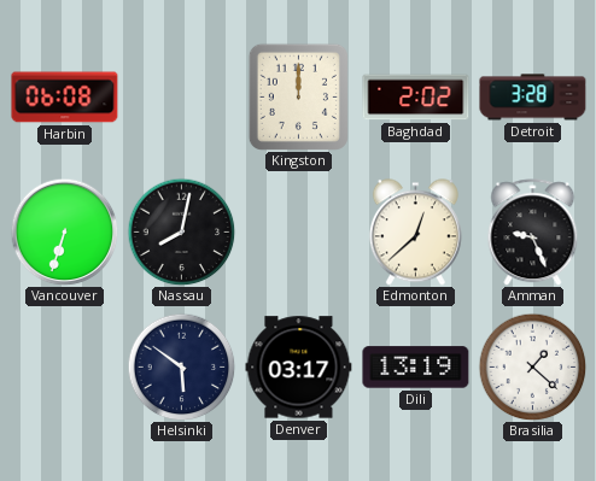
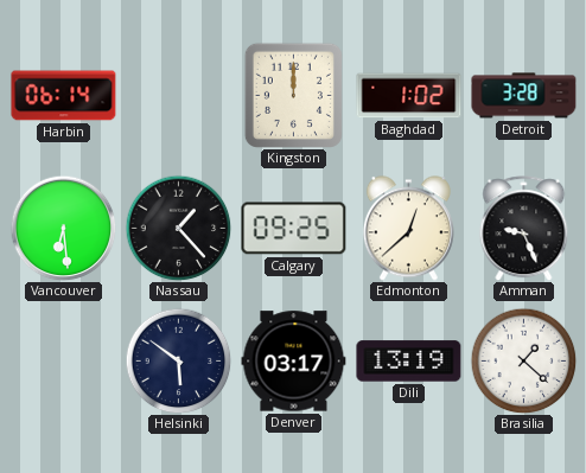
Harbin: 06:08 -> 06:14
Baghdad: 2:02 -> 1:02
Vancouver: 6:33 -> 6:29
Nassau: 8:02 -> 1:23
Calgary: none -> 09:25
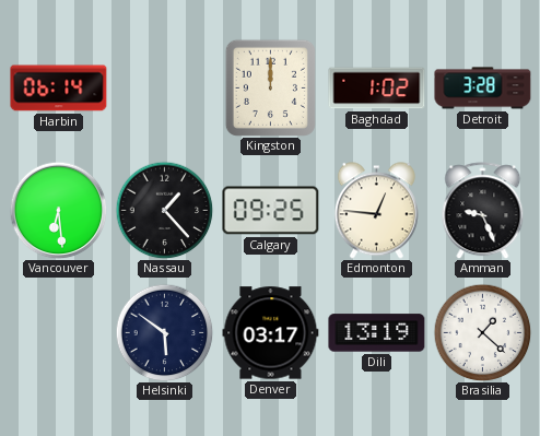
Edmonton: 12:38 -> 12:46
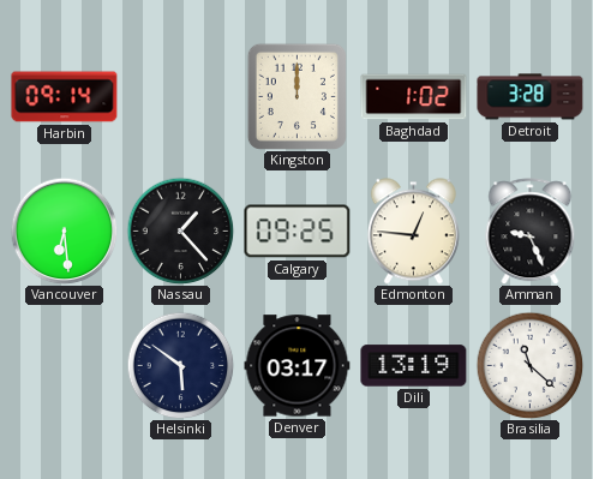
Harbin: 06:14 -> 09:14
Brasilia: 1:22 -> 11:22
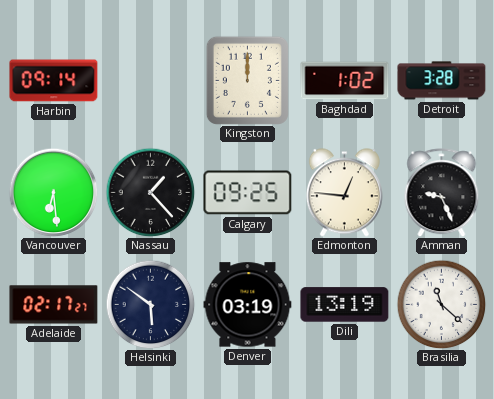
Adelaide: none -> 02:17
Denver: 03:17 -> 03:19
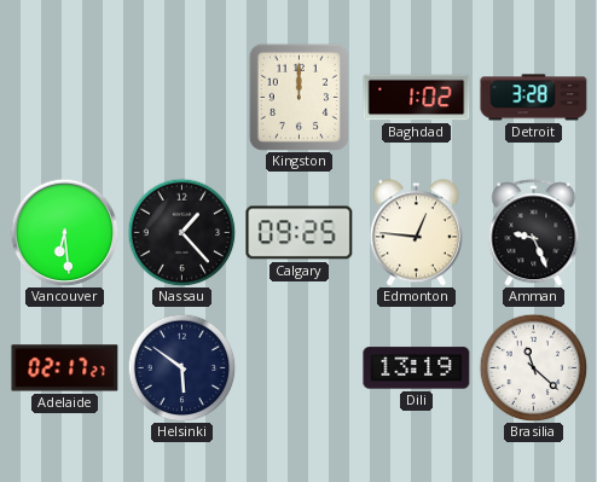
Harbin: 09:14 -> none
Denver: 03:19 -> none
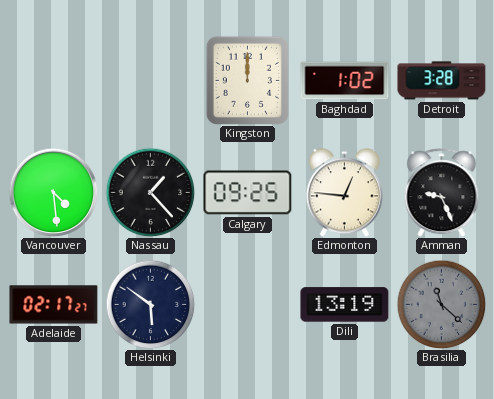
Vancouver: 6:29 -> 4:29
Brasilia dial: white -> grey
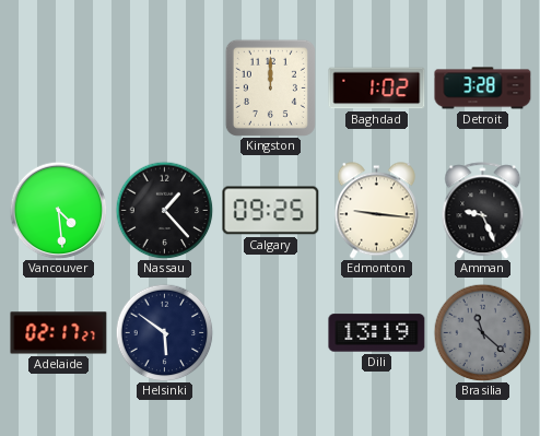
Edmonton: 12:46 -> 9:16
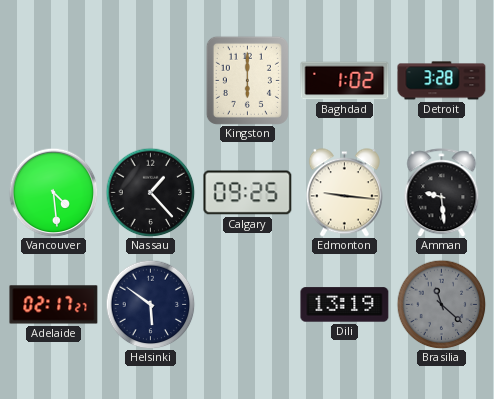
Kingston: 12:00 -> 6:00
Amman: 9:26 -> 9:29
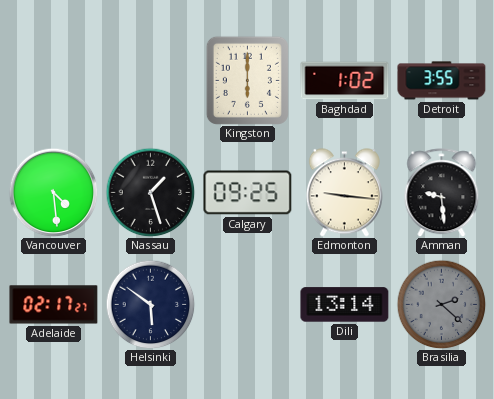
Detroit: 3:28 -> 3:55
Nassau: 1:23 -> 1:27
Dili: 13:19 -> 13:14
Brasilia: 11:22 -> 2:22
